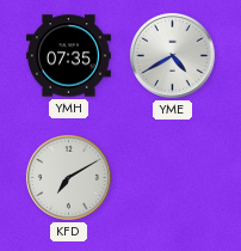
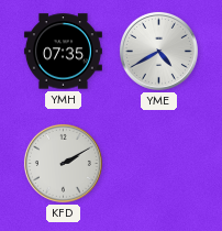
KFD: 7:10 -> 2:10
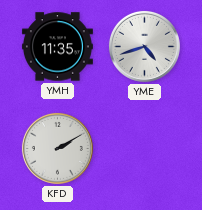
YMH: 07:35 -> 11:35
YME: 4:40 -> 4:42
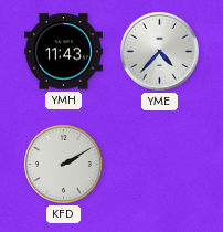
YMH: 11:35 -> 11:43
YME: 4:42 -> 4:37
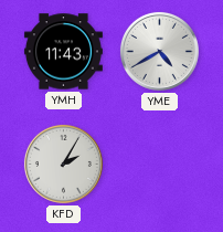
YME: 4:37 -> 4:40
KFD: 2:10 -> 2:05
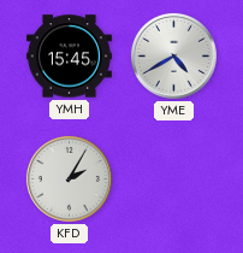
YMH: 11:43 -> 15:45
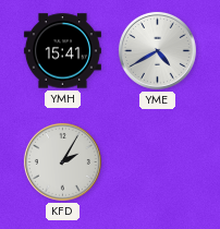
YMH: 15:45 -> 15:41
